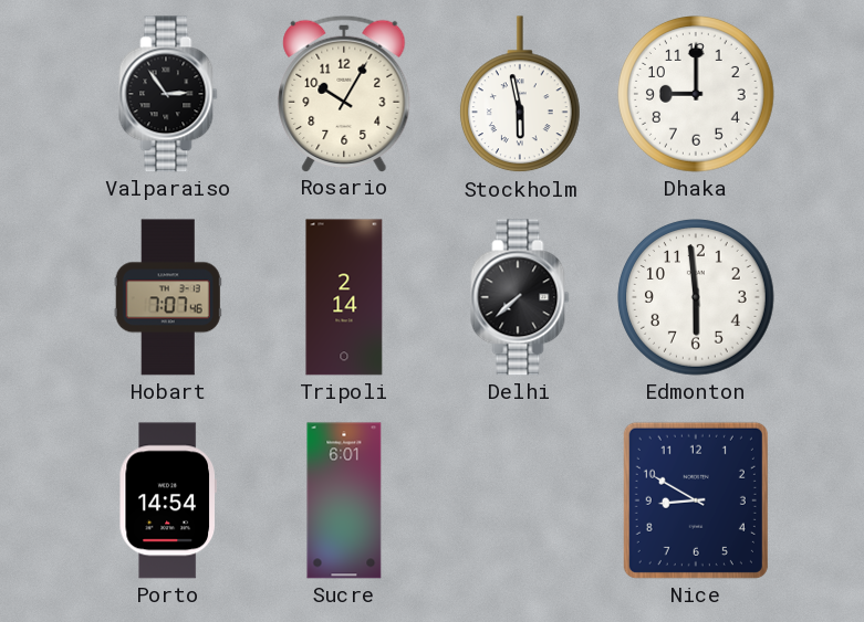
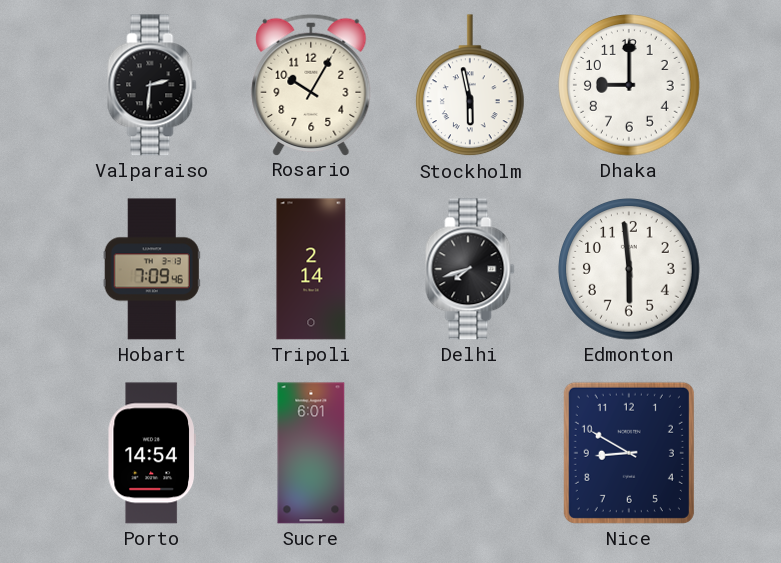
Valparaiso: 2:54 -> 2:31
Hobart: 7:07 -> 7:09
Delhi: 7:38 -> 7:42
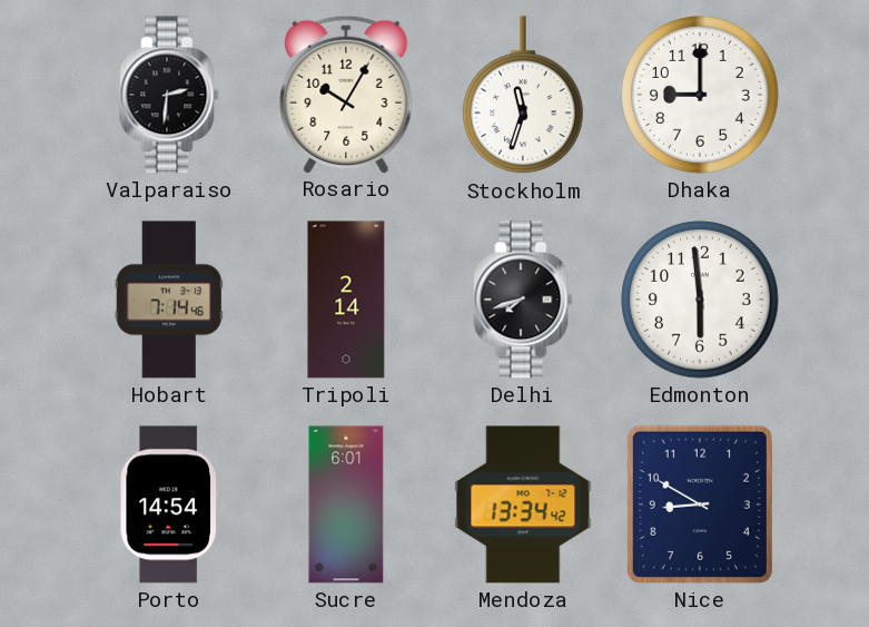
Stockholm: 5:58 -> 11:33
Hobart: 7:09 -> 7:14
Mendoza: none -> 13:34
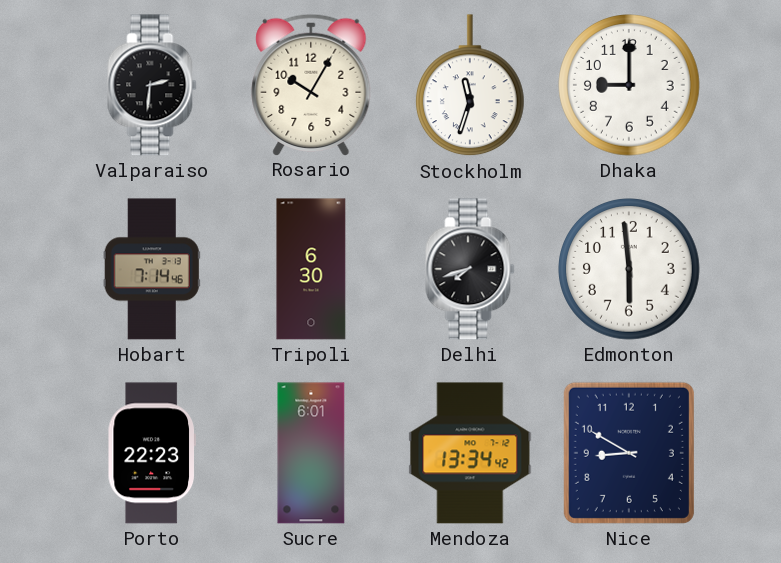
Tripoli: 2:14 -> 6:30
Porto: 14:54 -> 22:23
